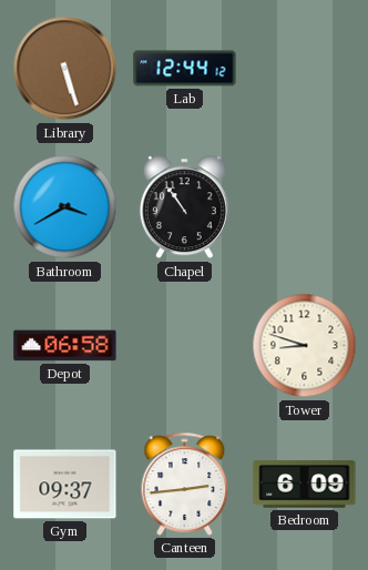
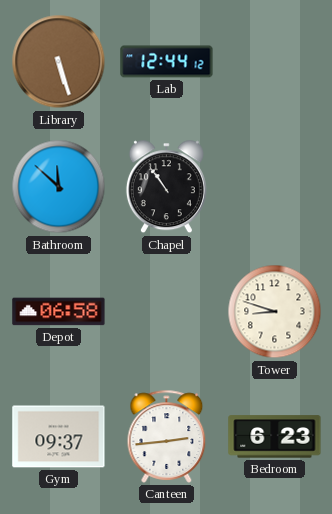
Bathroom: 3:40 -> 11:52
Bedroom: 6:09 -> 6:23
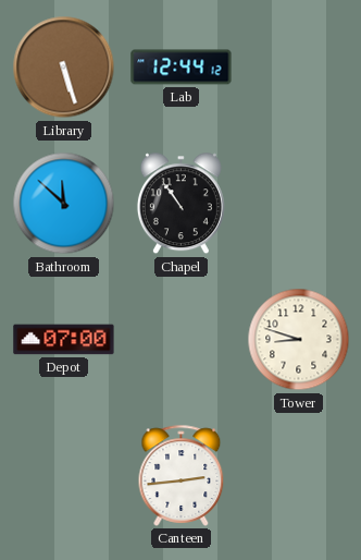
Depot: 06:58 -> 07:00
Gym: 09:37 -> none
Bedroom: 6:23 -> none
